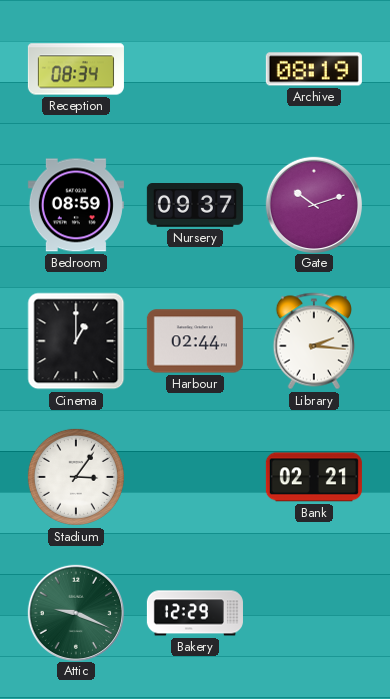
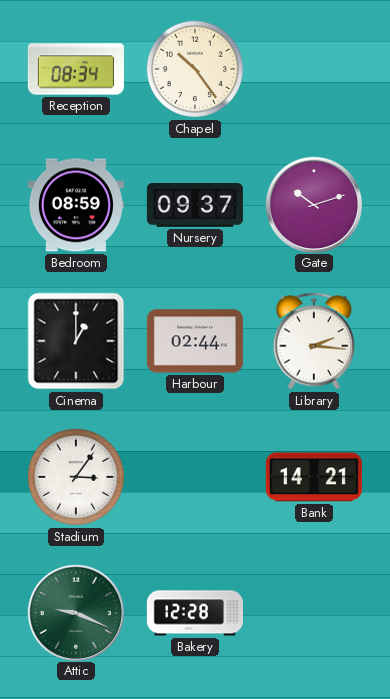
Chapel: none -> 10:24
Archive: 08:19 -> none
Bank: 02:21 -> 14:21
Bakery: 12:29 -> 12:28
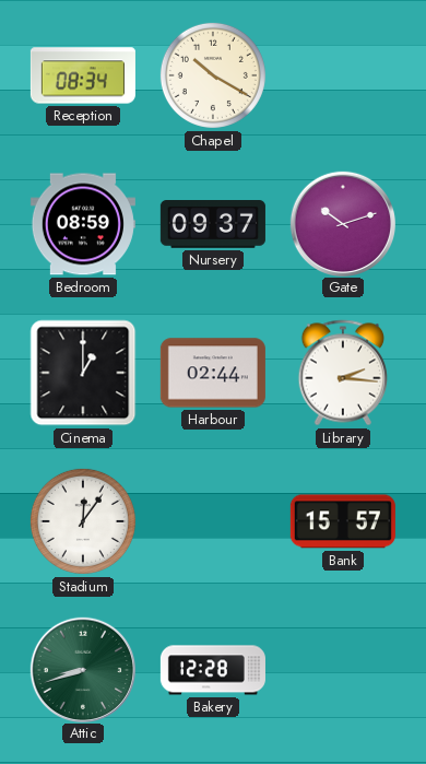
Chapel: 10:24 -> 10:20
Stadium: 3:06 -> 12:06
Bank: 14:21 -> 15:57
Attic: 9:19 -> 8:42
